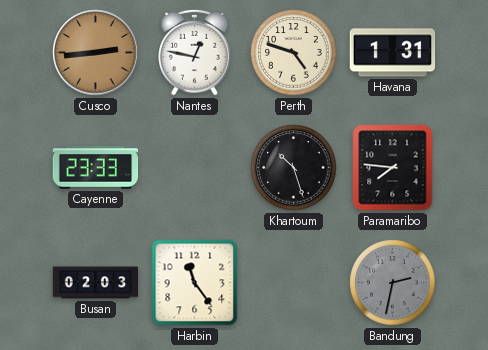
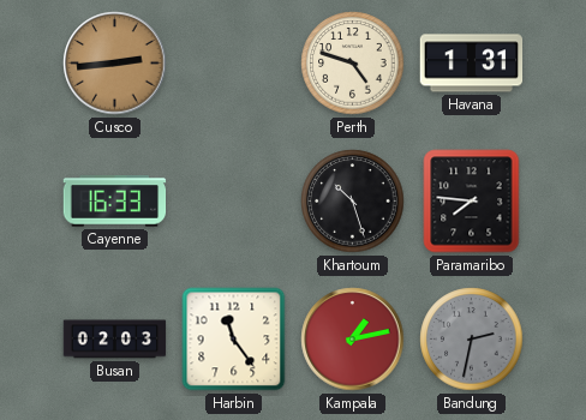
Nantes: 12:47 -> none
Cayenne: 23:33 -> 16:33
Kampala: none -> 1:13
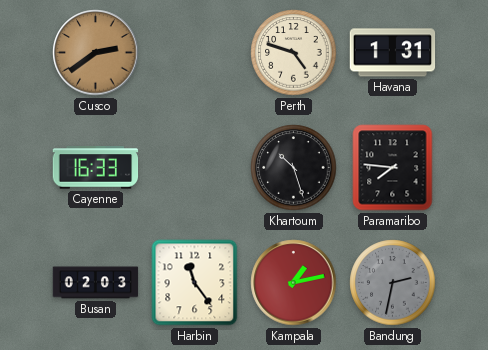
Cusco: 2:44 -> 2:39
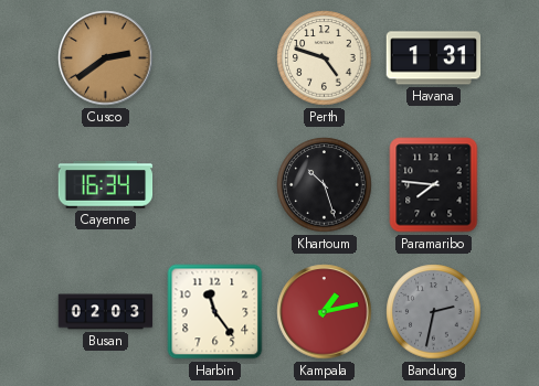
Cayenne: 16:33 -> 16:34
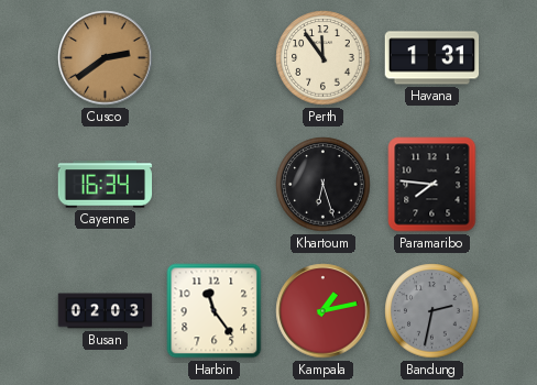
Perth: 4:48 -> 11:54
Khartoum: 10:27 -> 6:27
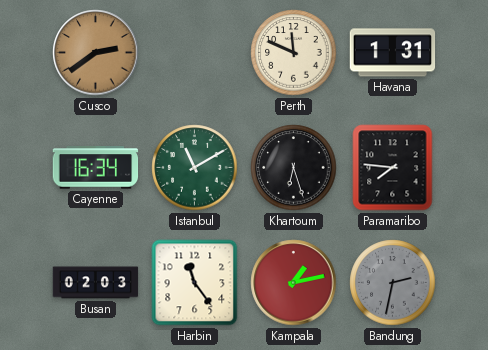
Perth: 11:54 -> 11:49
Istanbul: none -> 11:10
